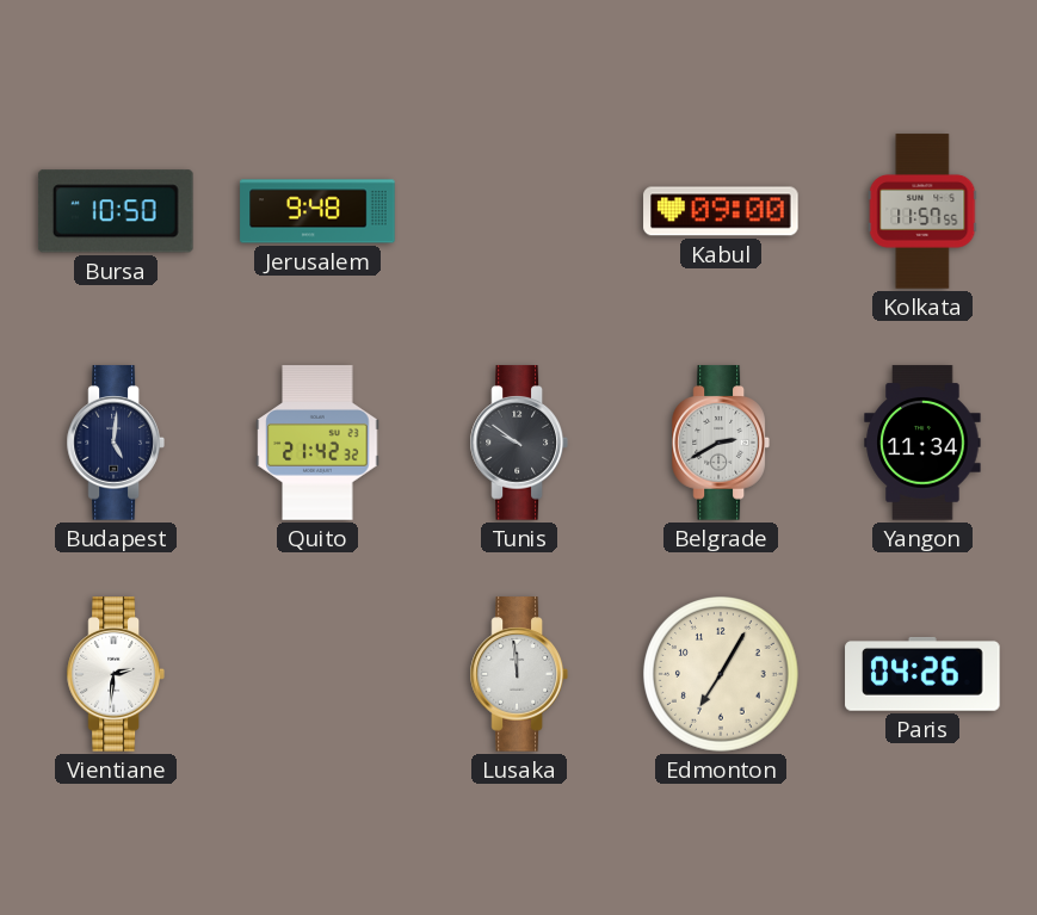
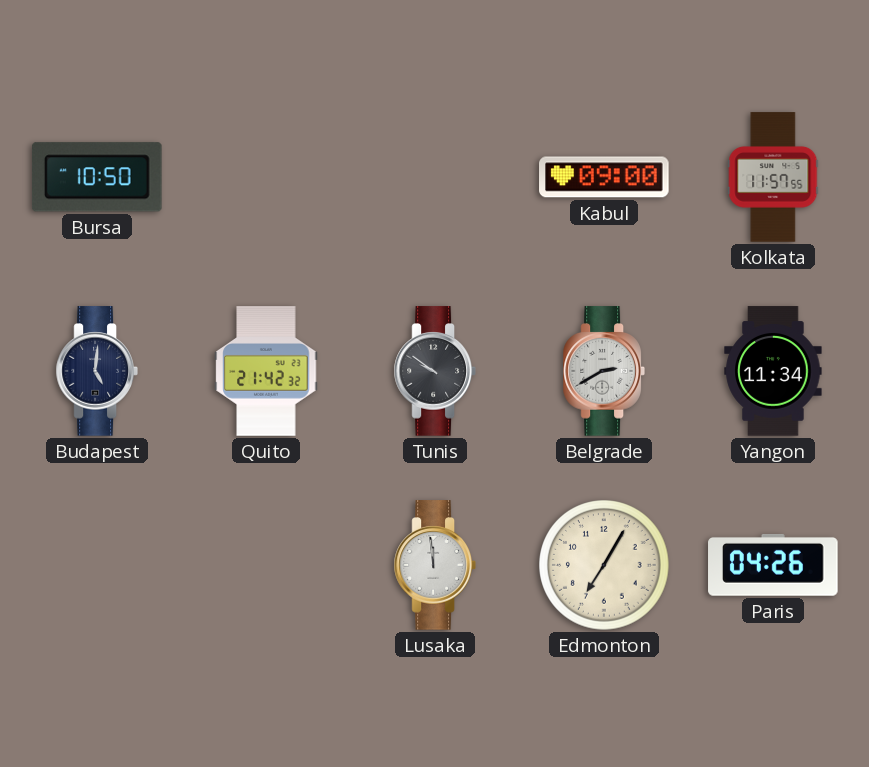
Jerusalem: 9:48 -> none
Vientiane: 2:31 -> none
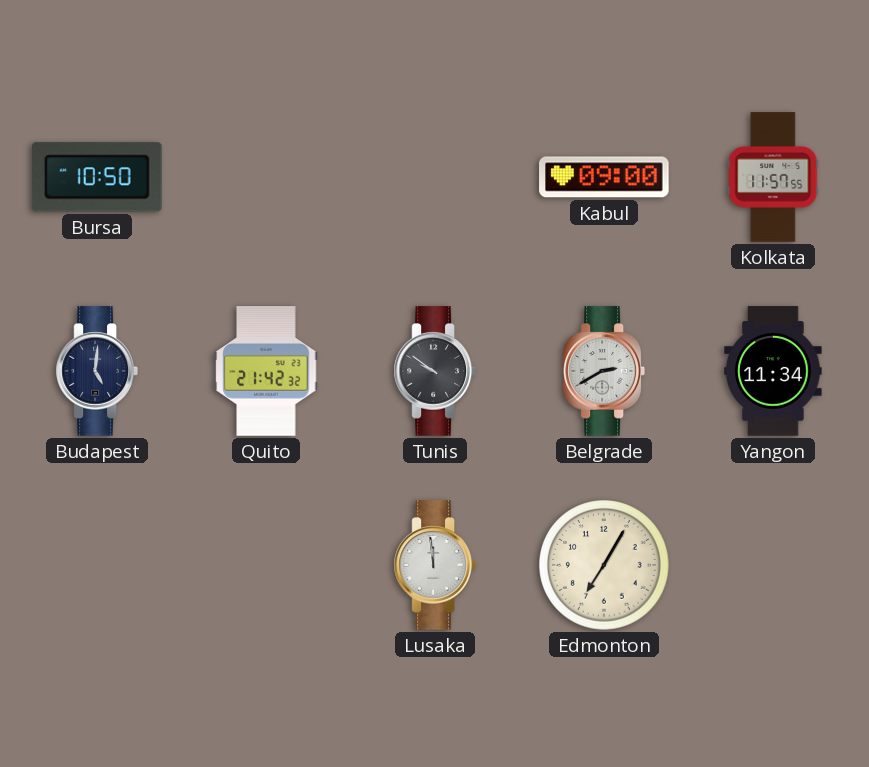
Paris: 04:26 -> none
